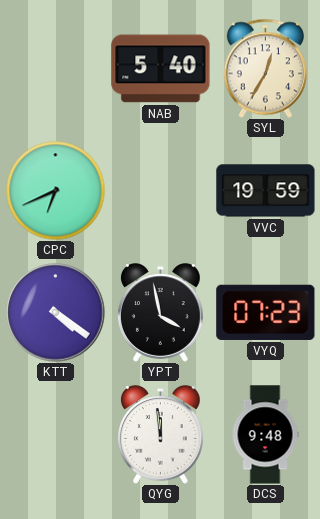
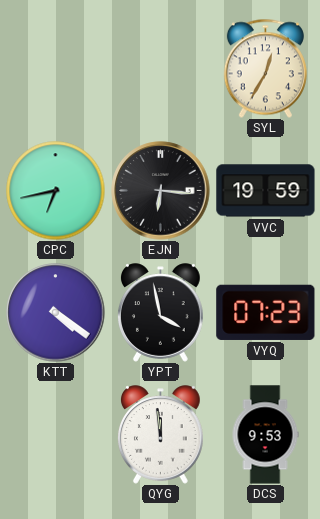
NAB: 5:40 -> none
CPC: 6:41 -> 6:43
EJN: none -> 6:16
DCS: 9:48 -> 9:53
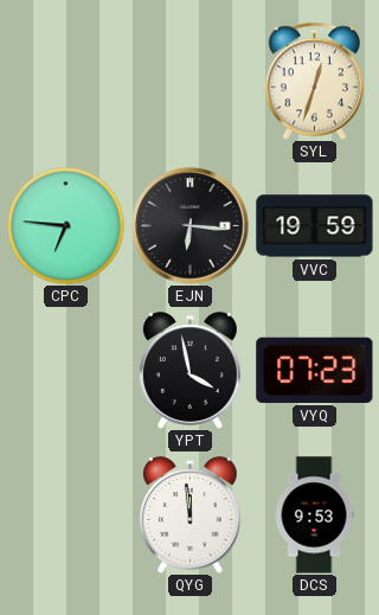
SYL: 12:35 -> 12:33
CPC: 6:43 -> 6:46
KTT: 4:21 -> none
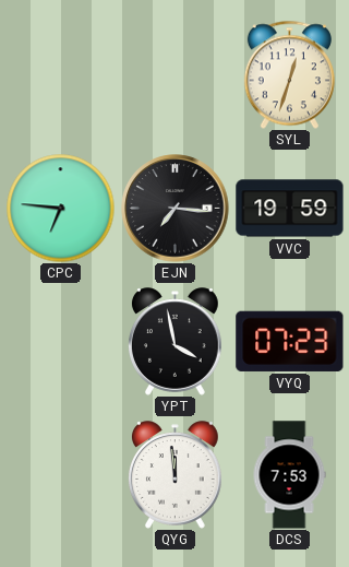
EJN: 6:16 -> 7:16
DCS: 9:53 -> 7:53
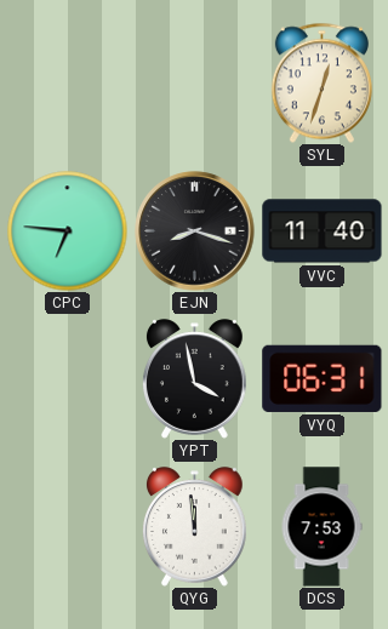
EJN: 7:16 -> 8:18
VVC: 19:59 -> 11:40
VYQ: 07:23 -> 06:31
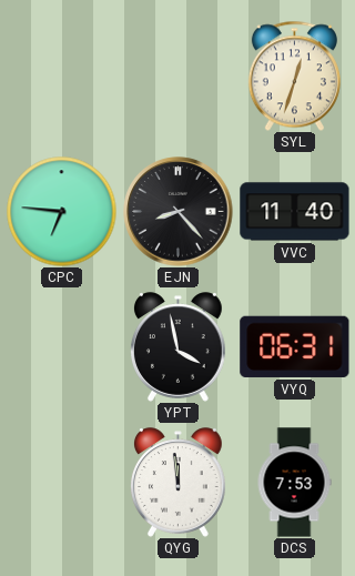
EJN: 8:18 -> 8:23
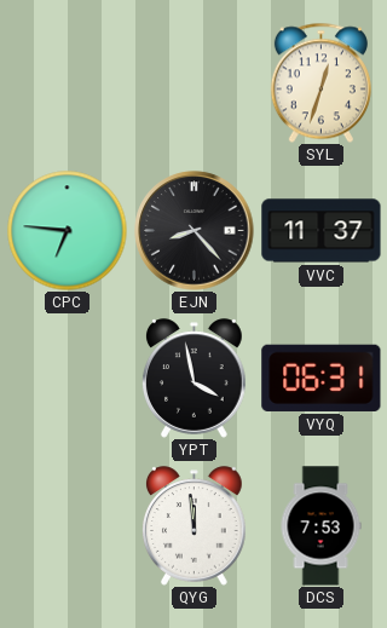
VVC: 11:40 -> 11:37
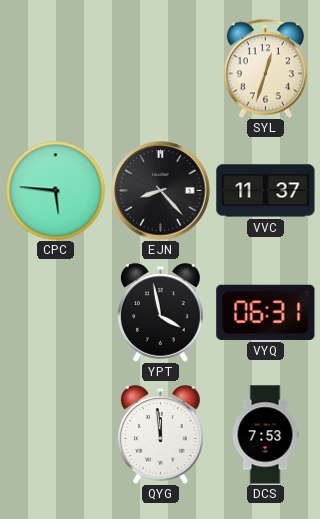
CPC: 6:46 -> 5:46
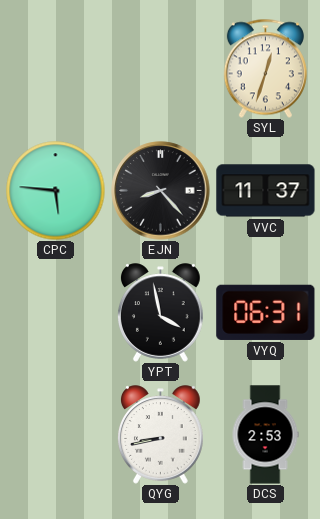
QYG: 11:59 -> 8:43
DCS: 7:53 -> 2:53
